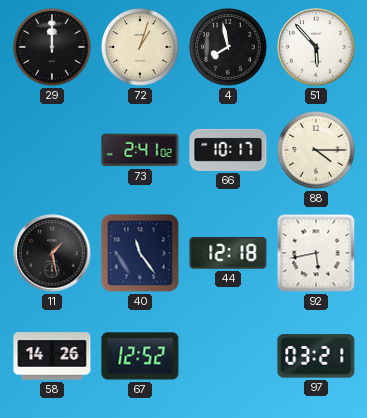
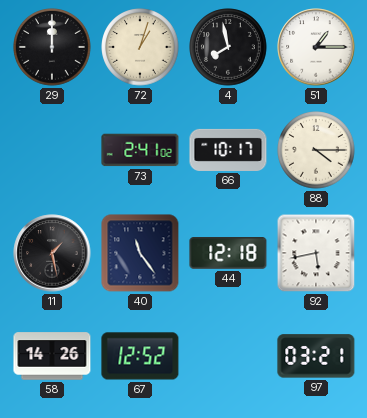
51: 5:53 -> 1:15
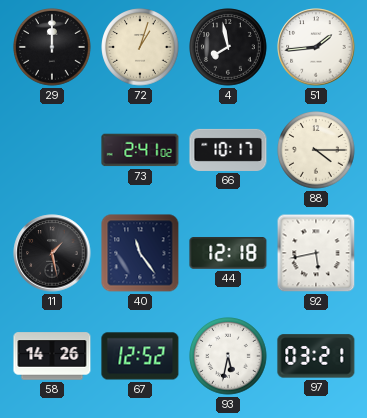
51: 1:15 -> 1:44
93: none -> 5:32
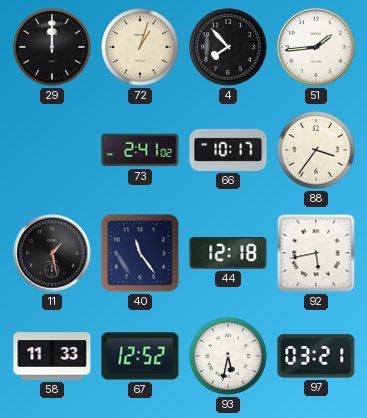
4: 7:58 -> 7:53
88: 4:15 -> 3:36
58: 14:26 -> 11:33
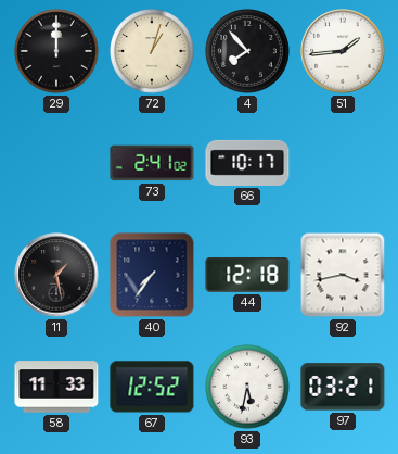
88: 3:36 -> none
40: 11:24 -> 7:36
92: 5:43 -> 3:43
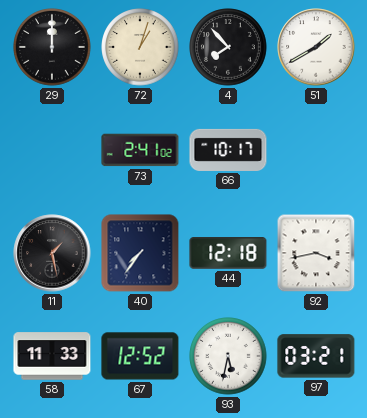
51: 1:44 -> 1:40
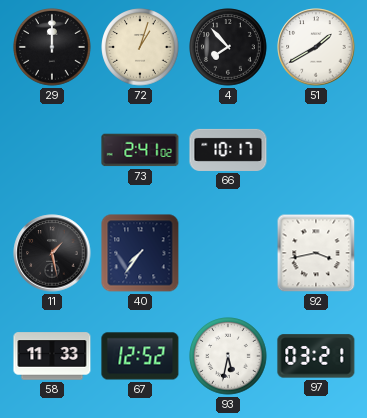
44: 12:18 -> none
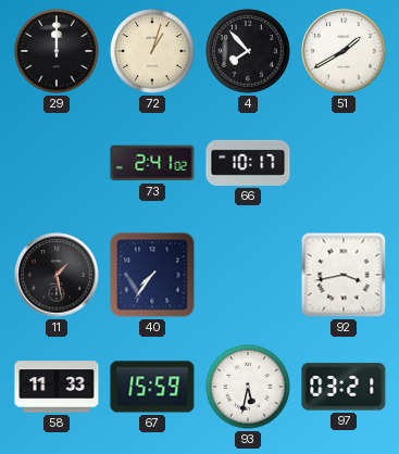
67: 12:52 -> 15:59
